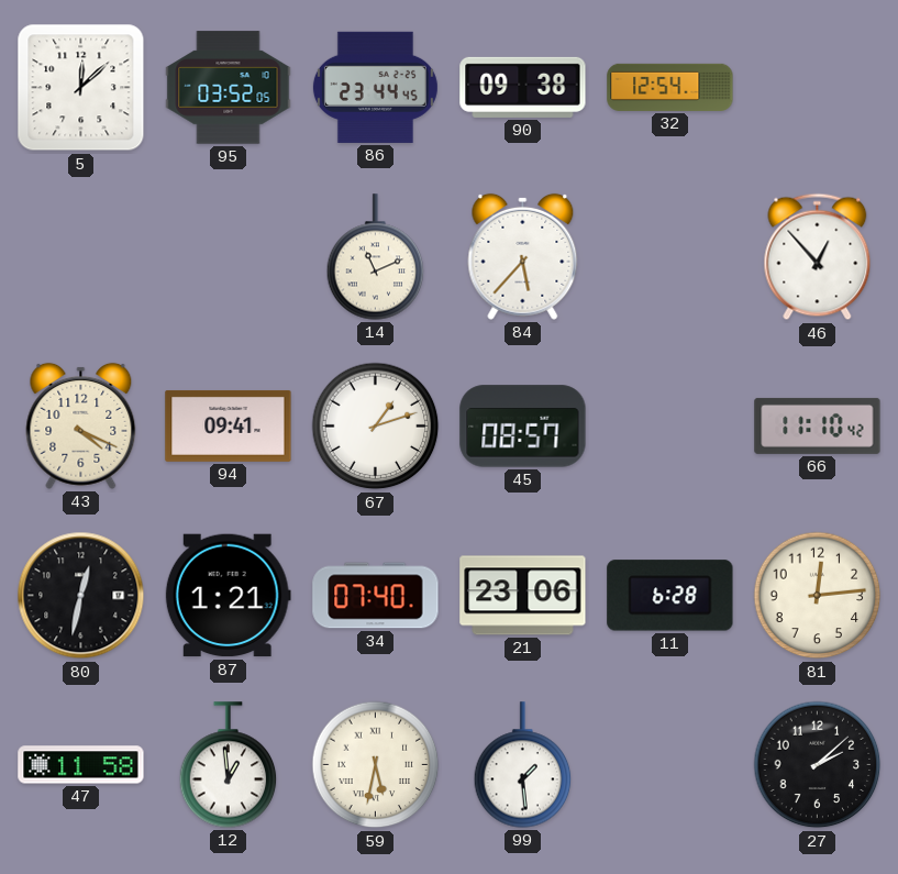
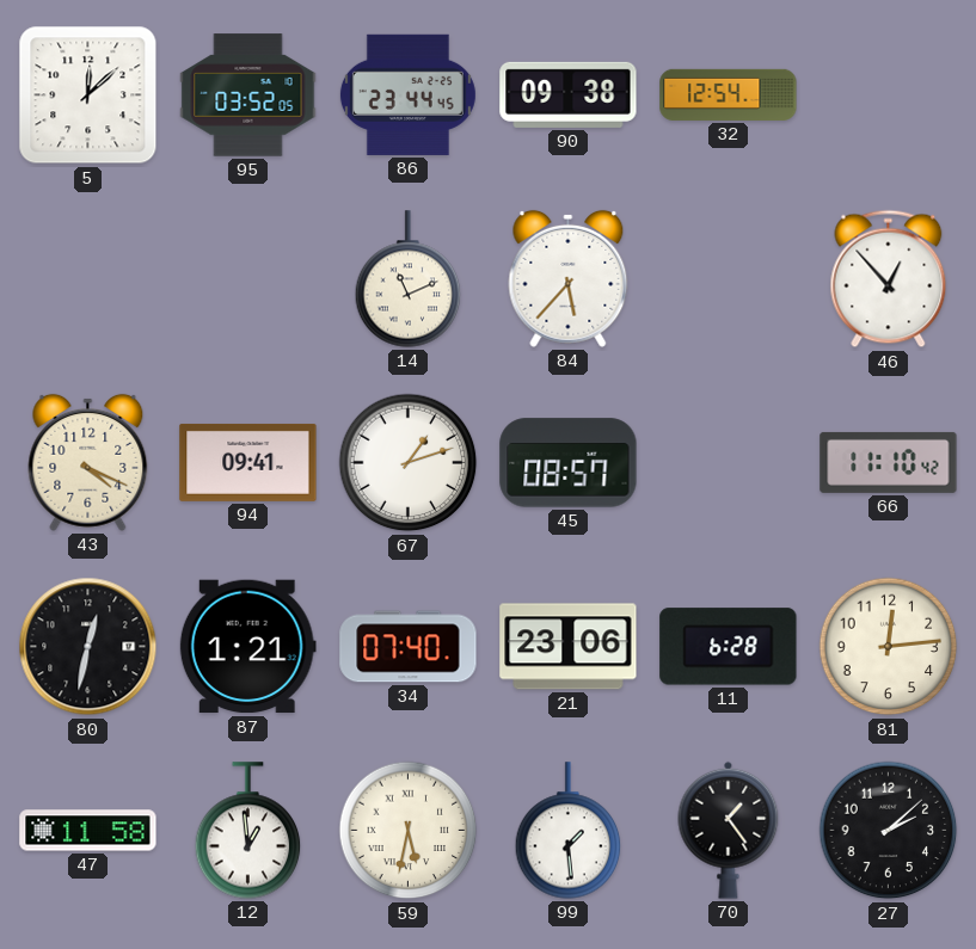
70: none -> 1:24
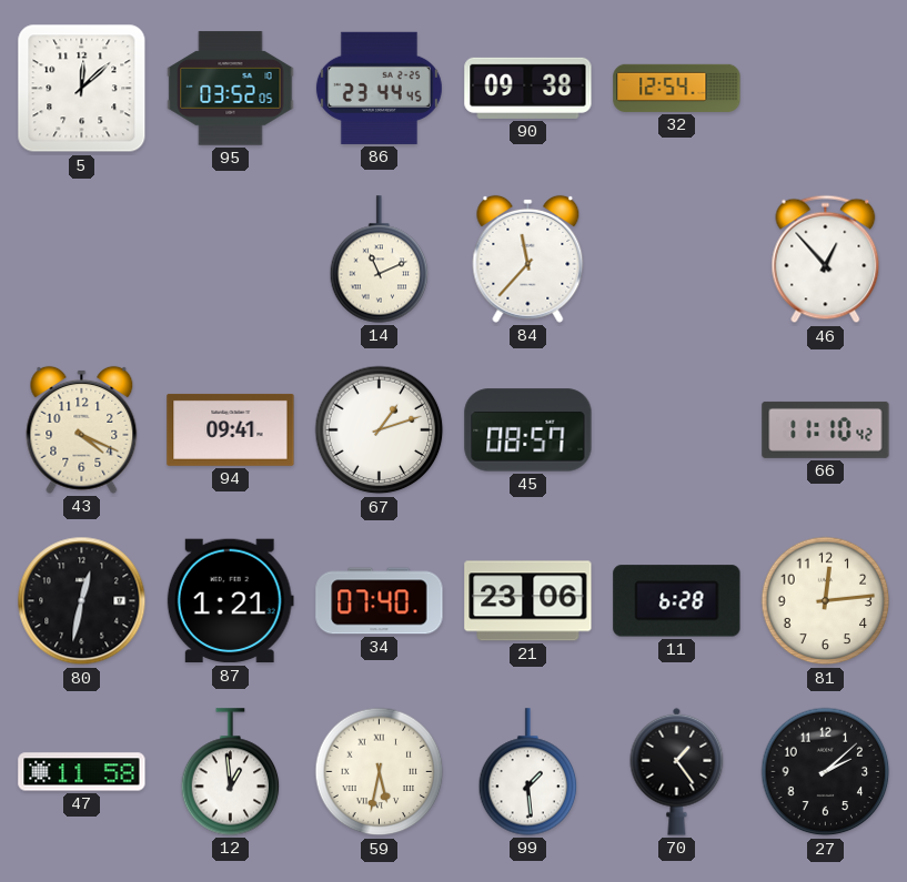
84: 5:37 -> 11:37
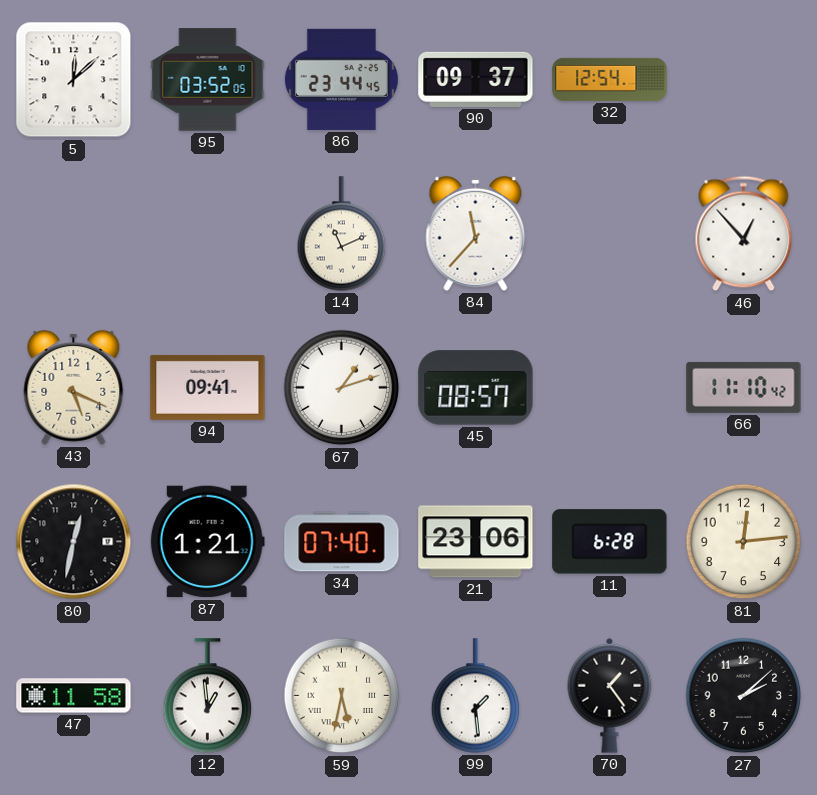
90: 09:38 -> 09:37
43: 4:19 -> 5:19
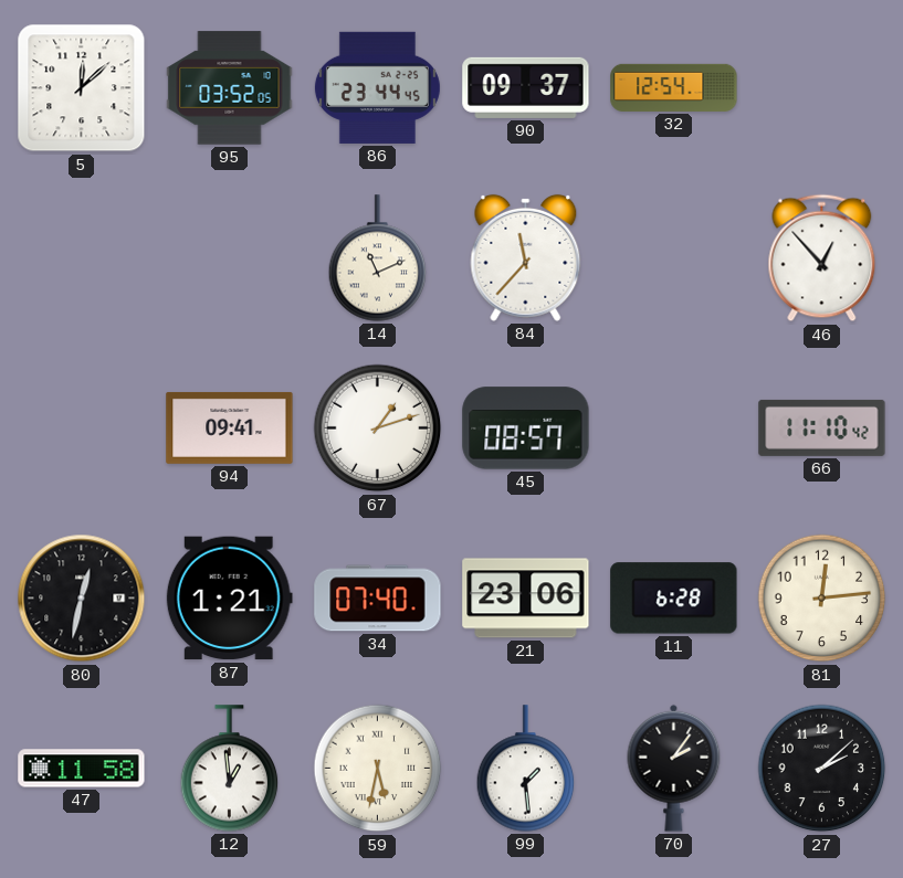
43: 5:19 -> none
70: 1:24 -> 2:06
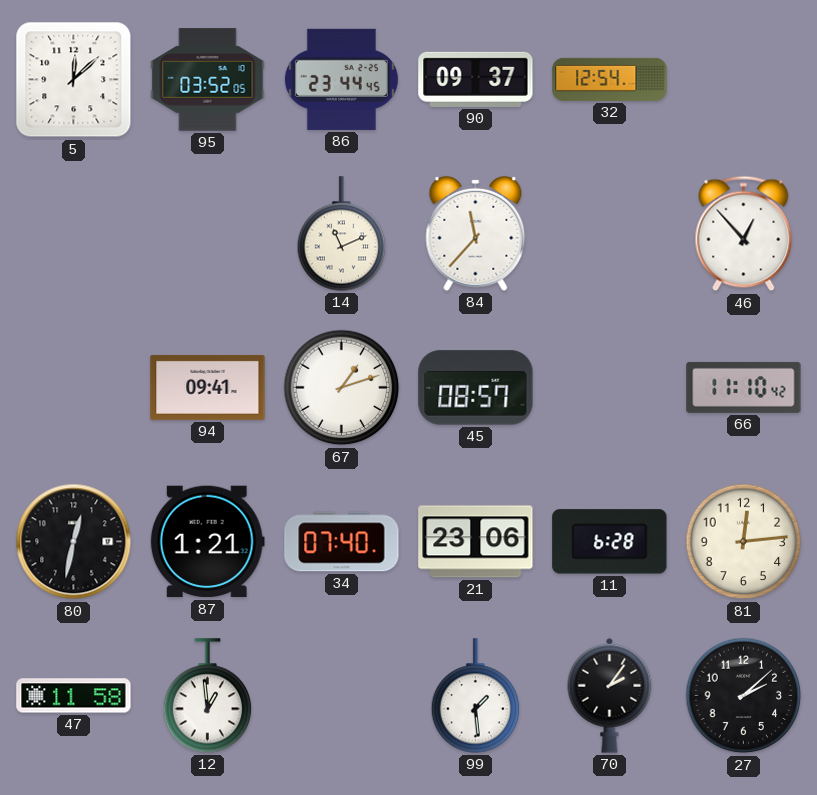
59: 5:32 -> none
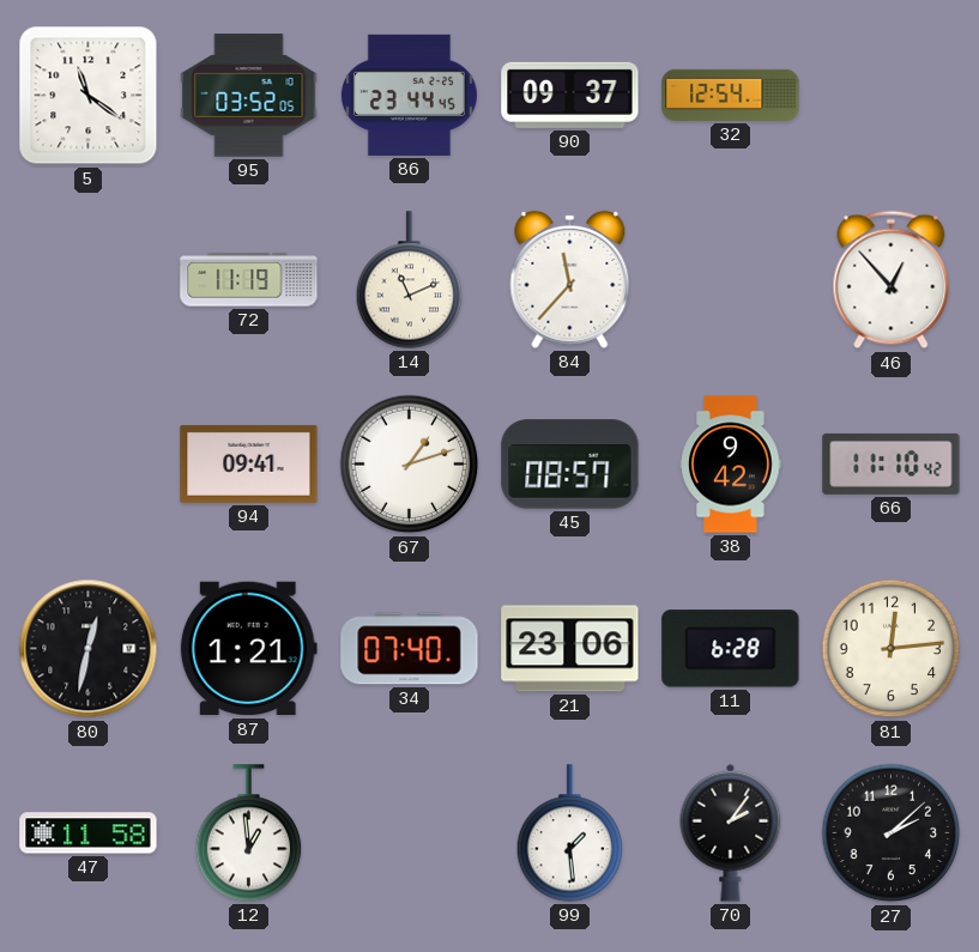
5: 12:08 -> 11:21
72: none -> 11:19
38: none -> 9:42
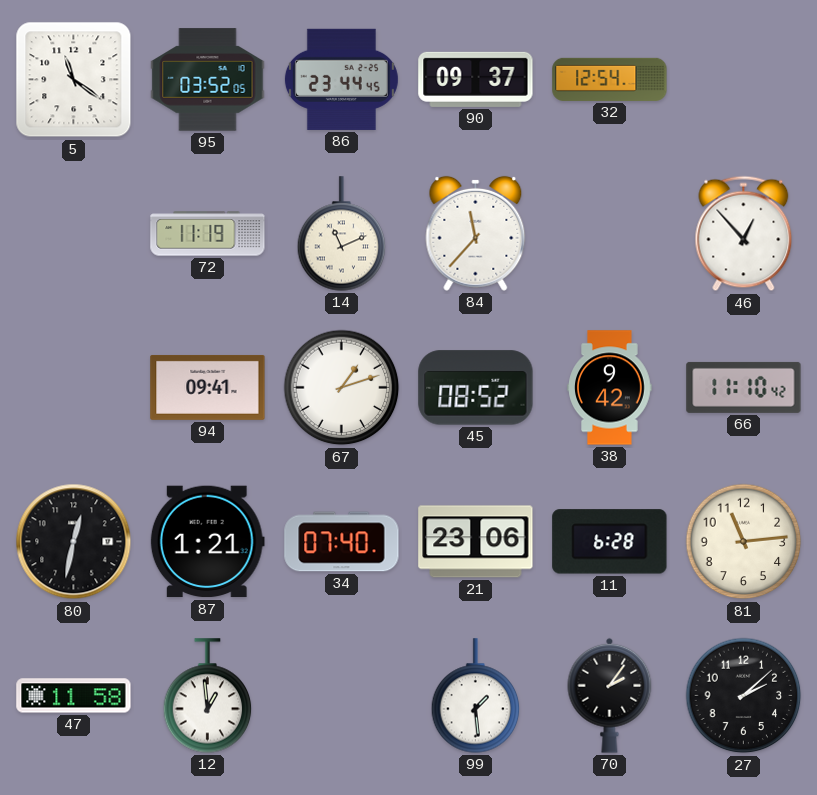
45: 08:57 -> 08:52
81: 12:14 -> 11:14
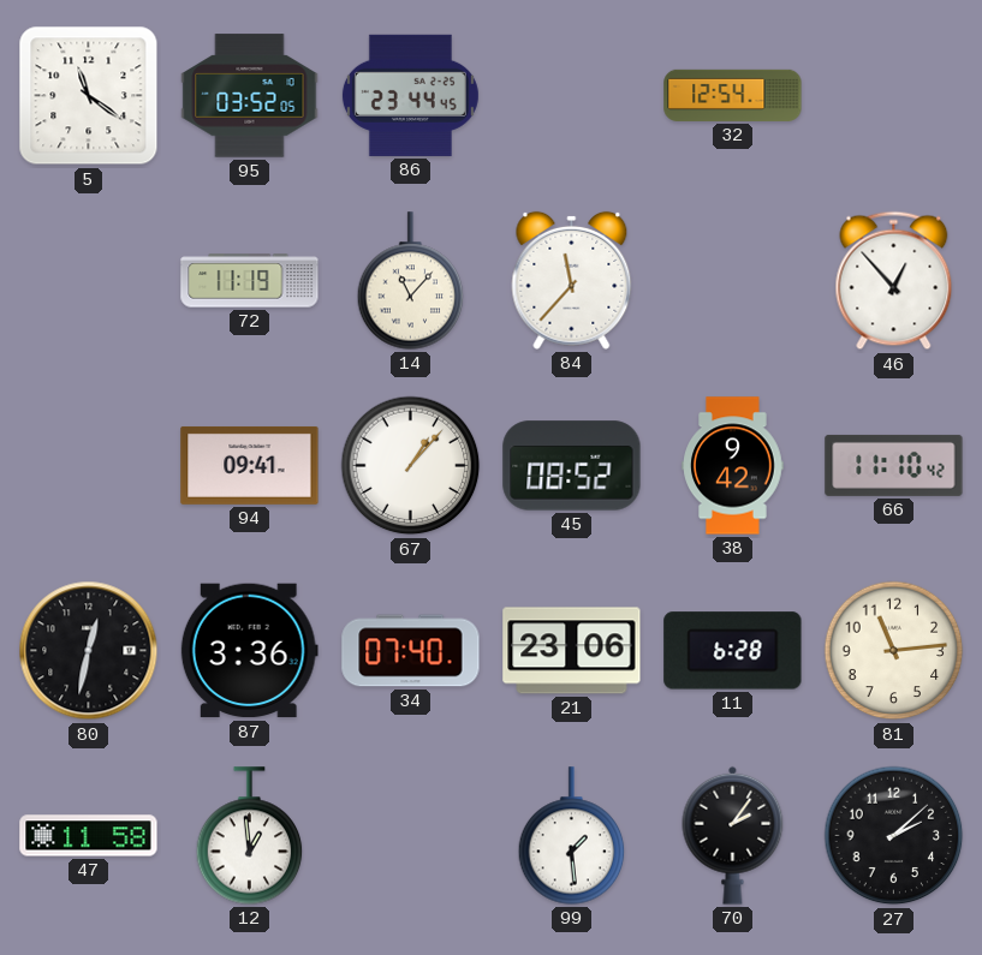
90: 09:37 -> none
14: 11:11 -> 11:07
67: 1:12 -> 1:07
87: 1:21 -> 3:36
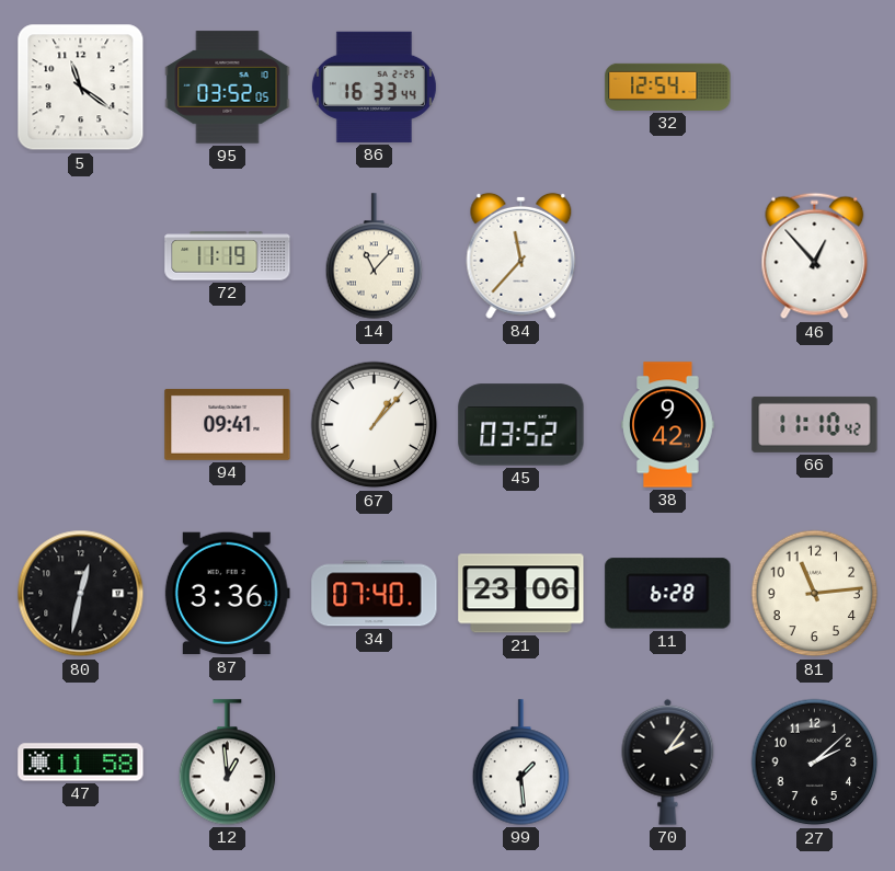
86: 23:44 -> 16:33
45: 08:52 -> 03:52
